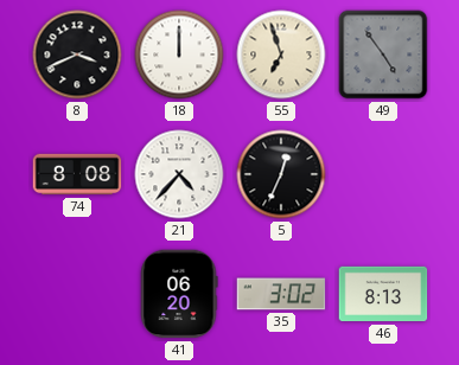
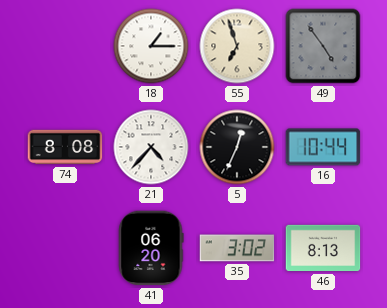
8: 3:41 -> none
18: 12:00 -> 1:15
16: none -> 10:44
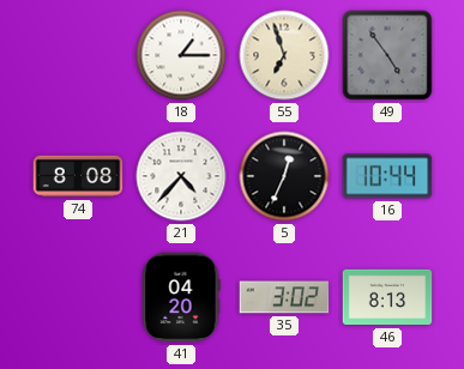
41: 06:20 -> 04:20
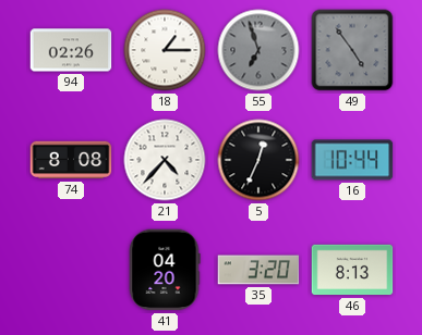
94: none -> 02:26
55 dial: cream -> grey
35: 3:02 -> 3:20
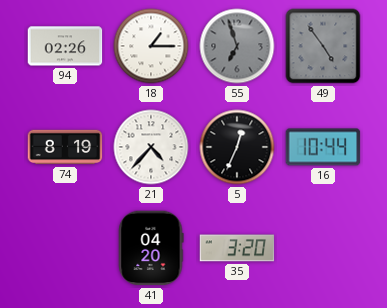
74: 8:08 -> 8:19
46: 8:13 -> none
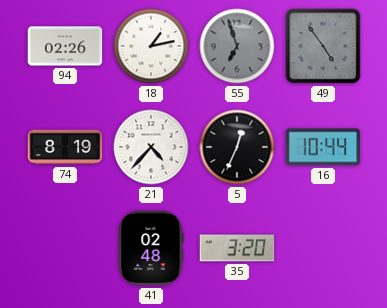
18: 1:15 -> 1:13
41: 04:20 -> 02:48
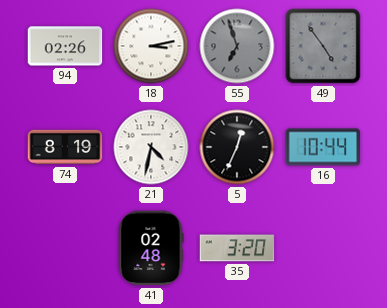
18: 1:13 -> 3:13
21: 4:37 -> 4:32
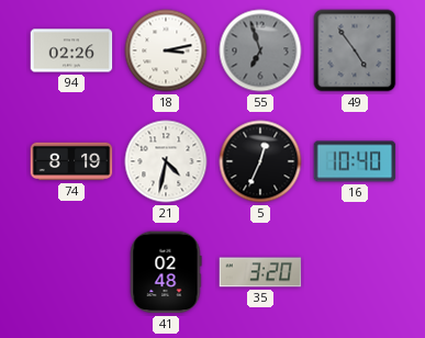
16: 10:44 -> 10:40
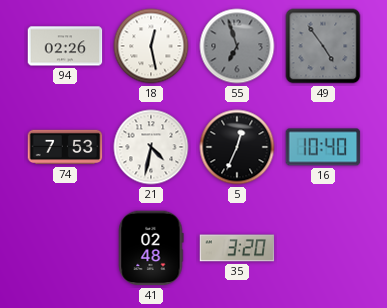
18: 3:13 -> 12:28
74: 8:19 -> 7:53
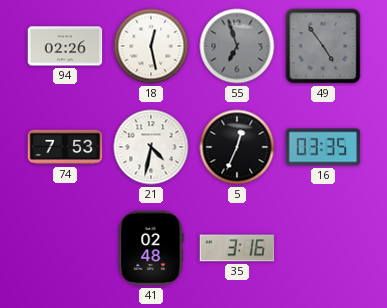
16: 10:40 -> 03:35
35: 3:20 -> 3:16
